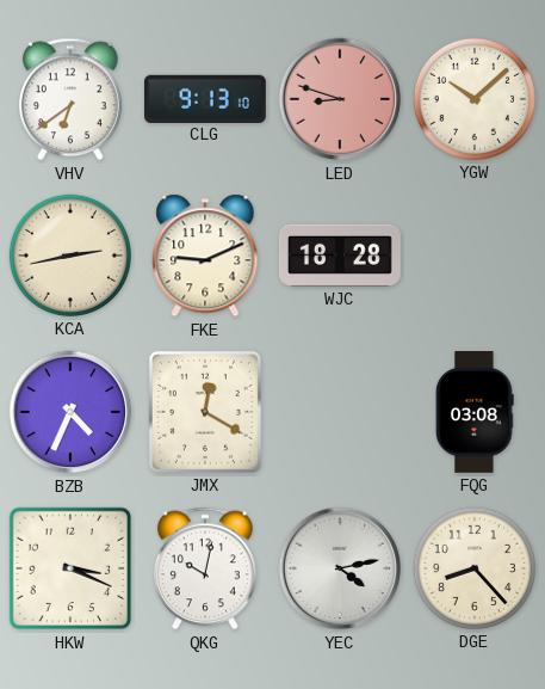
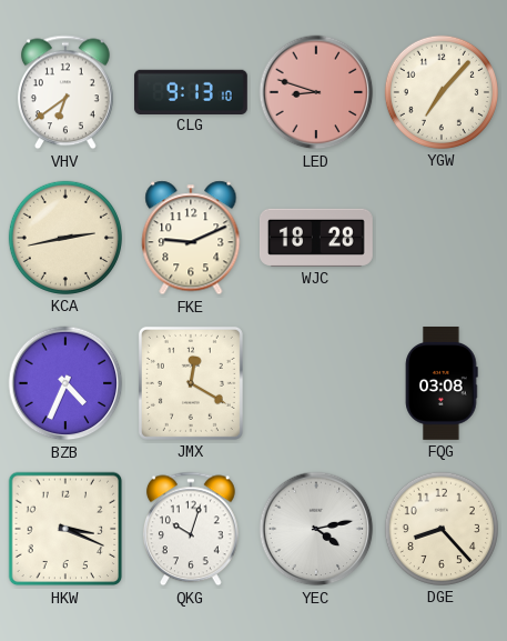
YGW: 10:08 -> 7:07
QKG: 10:02 -> 10:03
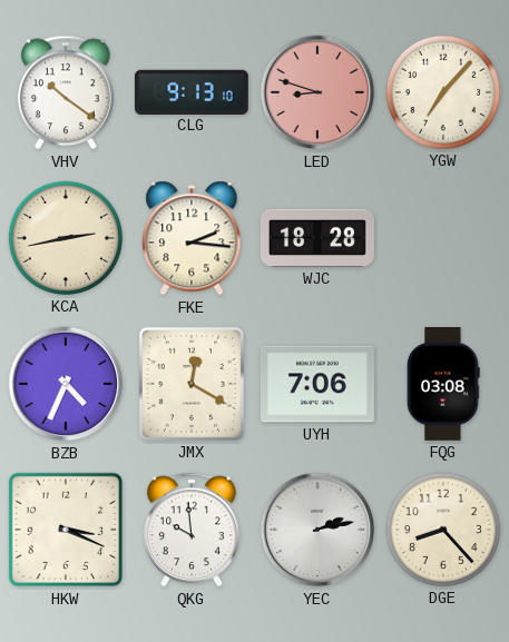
VHV: 6:39 -> 10:21
FKE: 9:11 -> 2:16
UYH: none -> 7:06
QKG: 10:03 -> 9:59
YEC: 4:13 -> 2:13
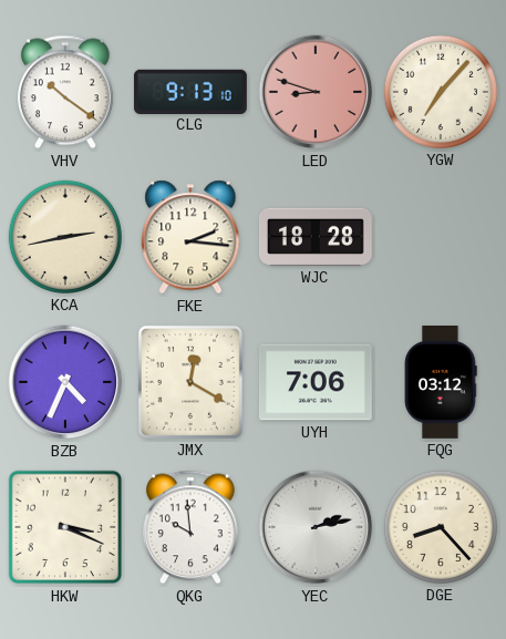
FQG: 03:08 -> 03:12
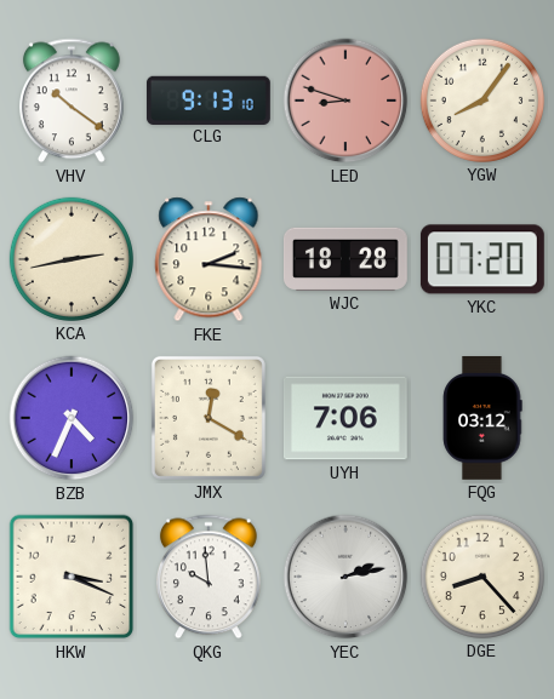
YGW: 7:07 -> 8:06
YKC: none -> 07:20
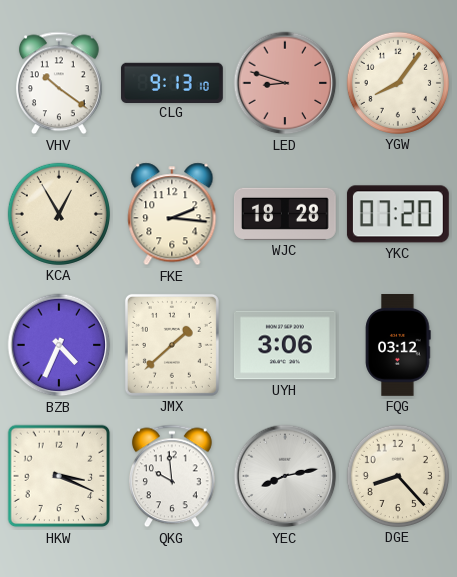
KCA: 2:43 -> 12:55
JMX: 12:20 -> 1:38
UYH: 7:06 -> 3:06
YEC: 2:13 -> 8:13
